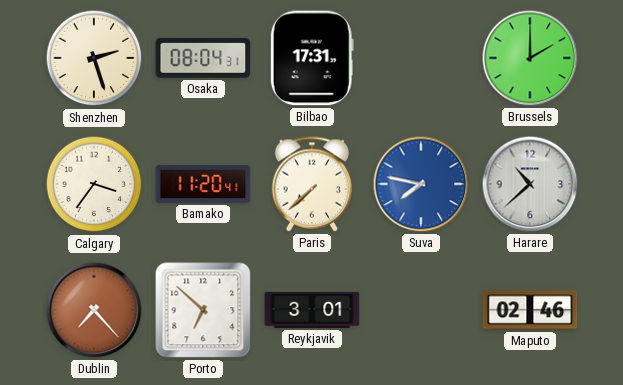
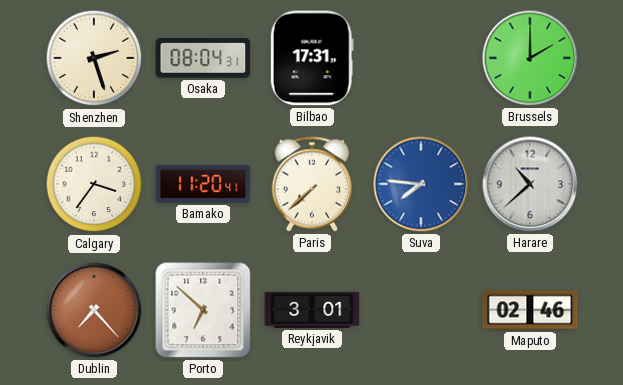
Suva: 7:47 -> 7:46
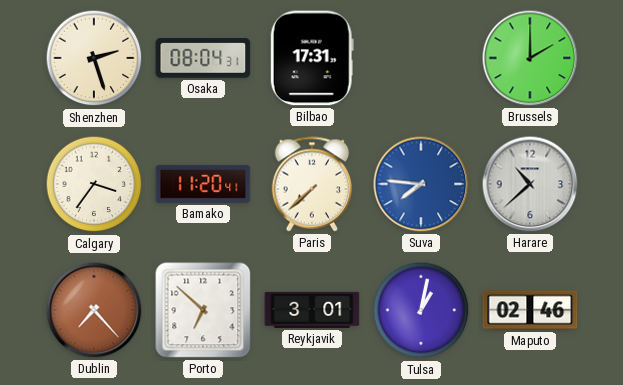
Tulsa: none -> 1:02
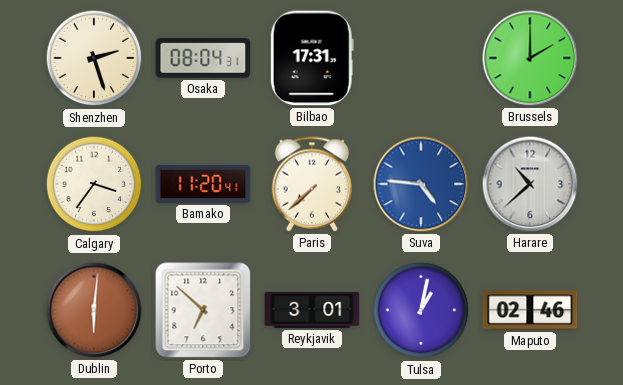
Suva: 7:46 -> 4:46
Dublin: 7:23 -> 6:01
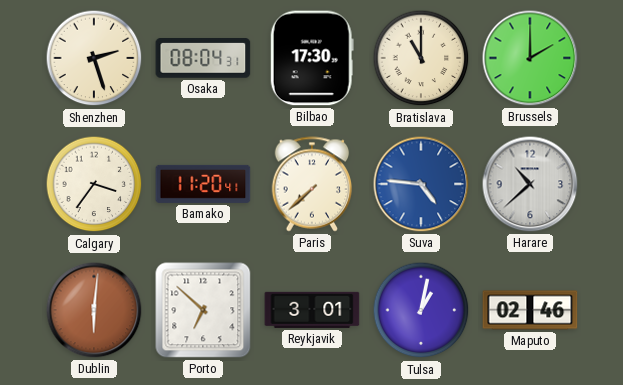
Bilbao: 17:31 -> 17:30
Bratislava: none -> 11:00
